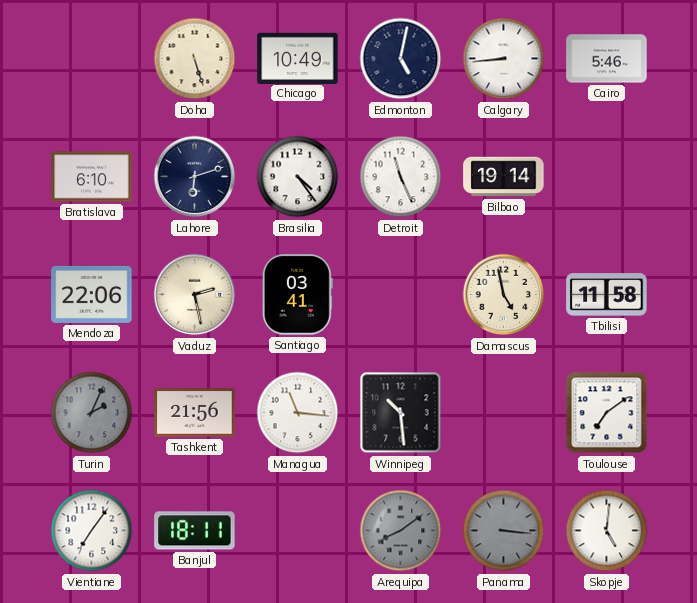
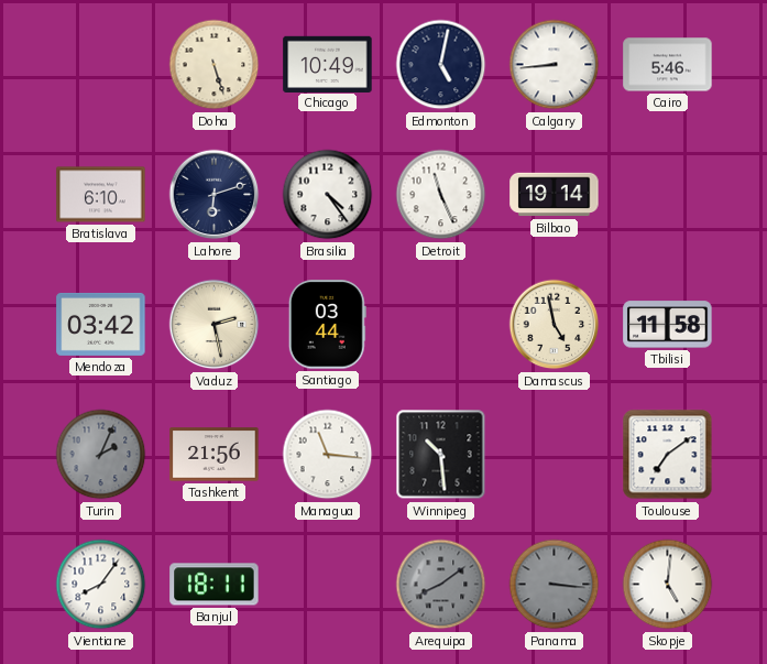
Mendoza: 22:06 -> 03:42
Santiago: 03:41 -> 03:44
Vientiane: 7:06 -> 8:06
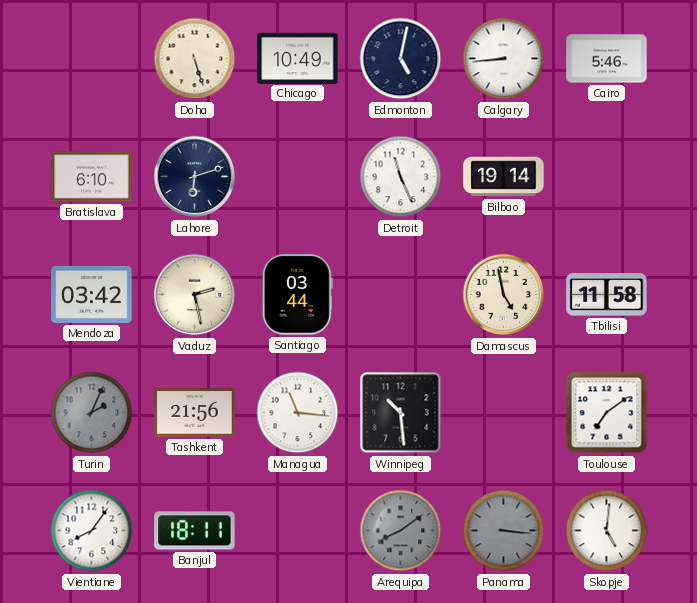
Brasilia: 4:24 -> none
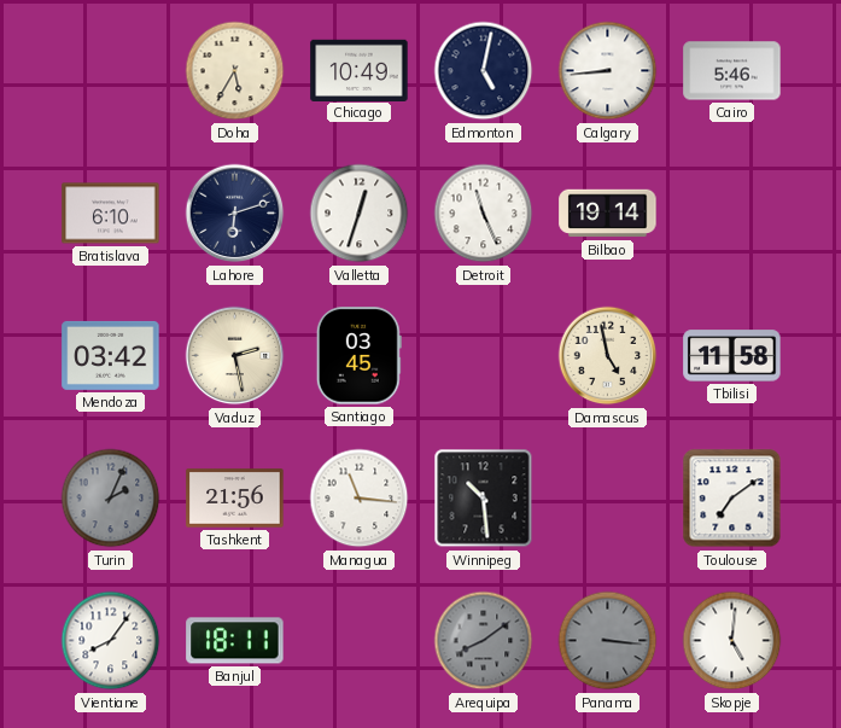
Doha: 5:27 -> 5:35
Valletta: none -> 12:33
Santiago: 03:44 -> 03:45
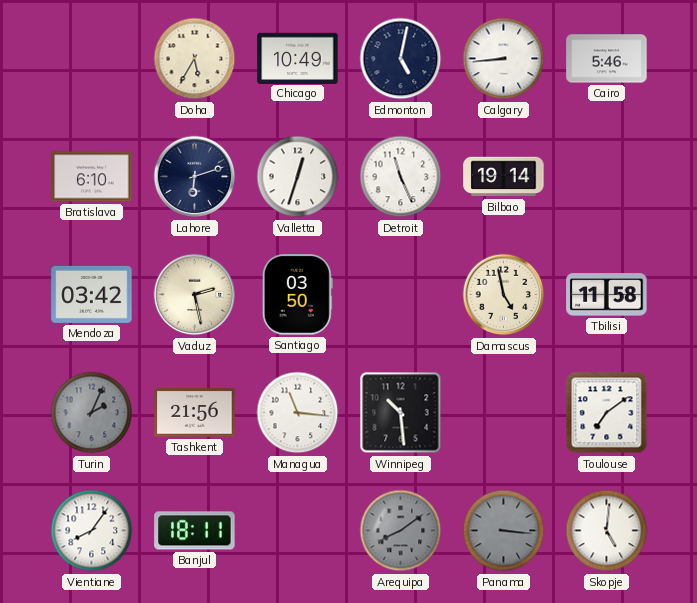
Santiago: 03:45 -> 03:50
